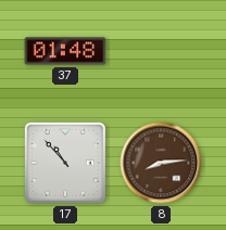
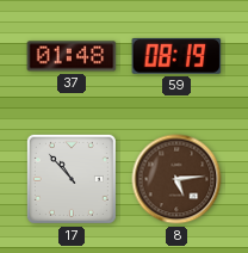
59: none -> 08:19
8: 8:14 -> 5:14
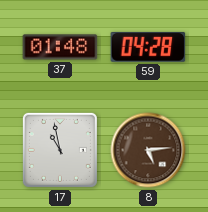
59: 08:19 -> 04:28
17: 10:53 -> 10:58
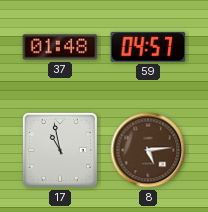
59: 04:28 -> 04:57
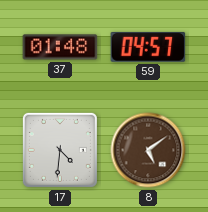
17: 10:58 -> 4:31
8: 5:14 -> 5:09
